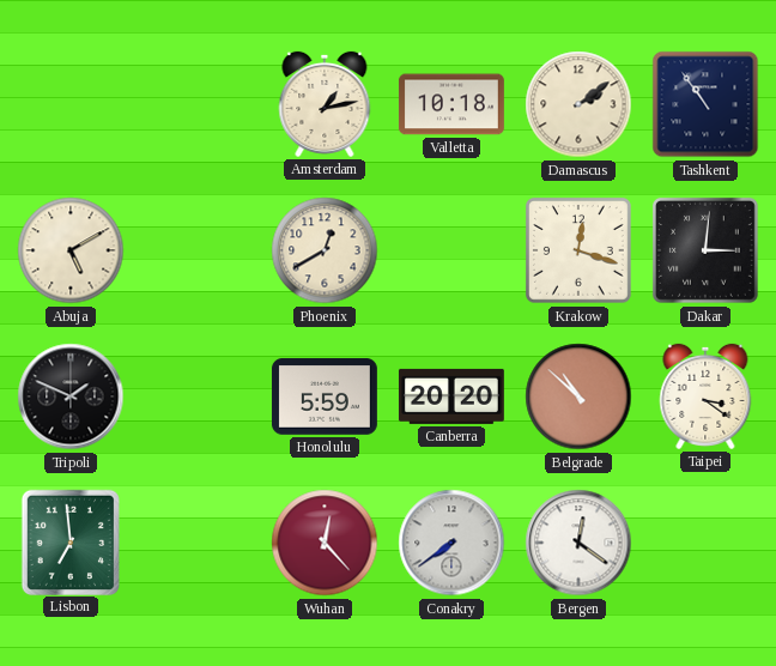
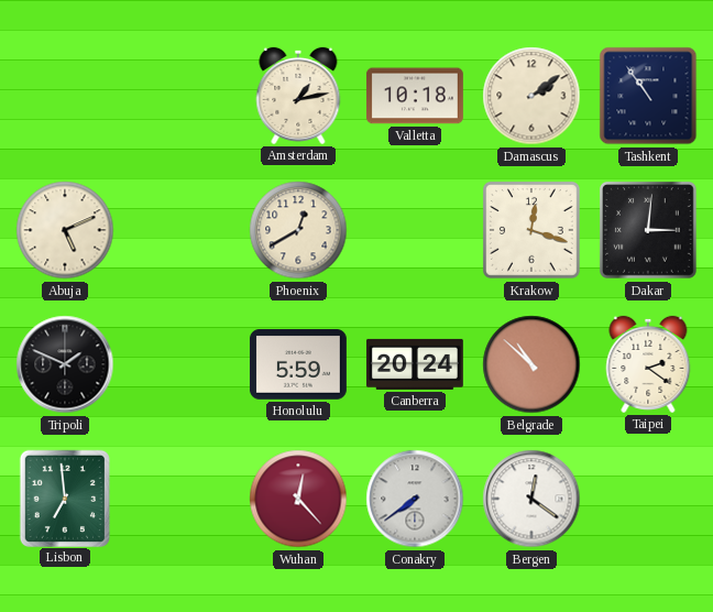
Abuja: 5:10 -> 5:11
Canberra: 20:20 -> 20:24
Taipei: 3:21 -> 2:21
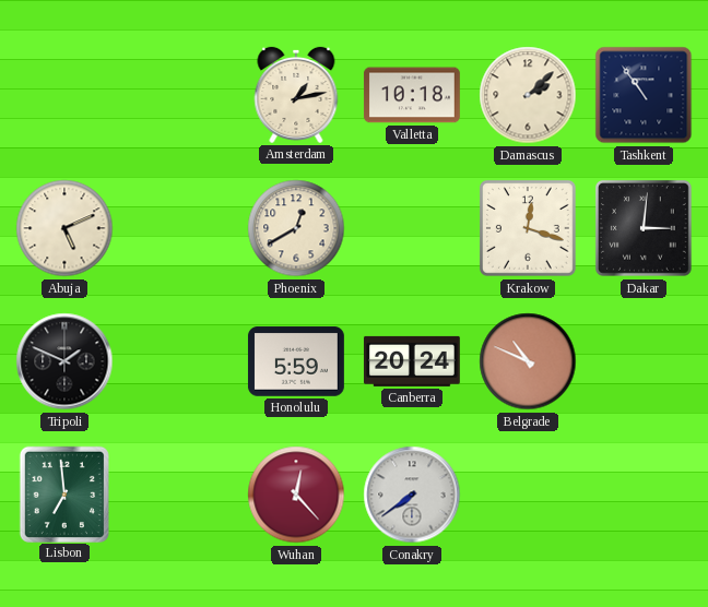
Damascus: 2:09 -> 2:08
Belgrade: 10:52 -> 10:49
Taipei: 2:21 -> none
Bergen: 12:21 -> none
